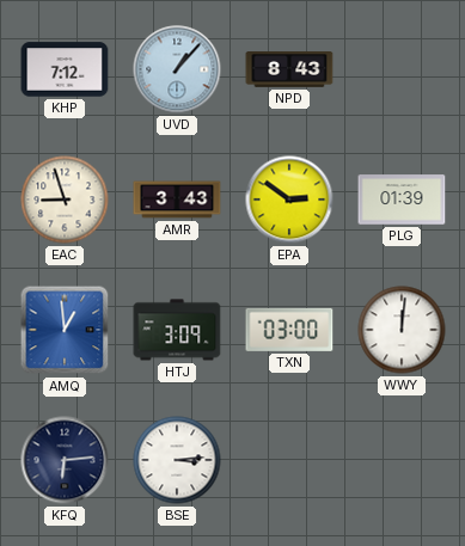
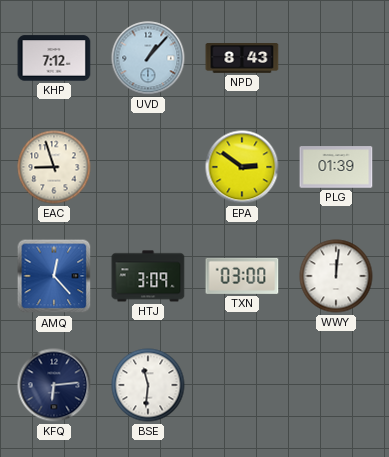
AMR: 3:43 -> none
AMQ: 12:59 -> 12:23
BSE: 3:14 -> 11:31
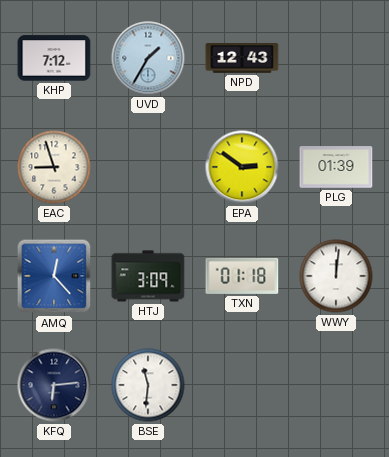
UVD: 1:07 -> 1:35
NPD: 8:43 -> 12:43
TXN: 03:00 -> 01:18
